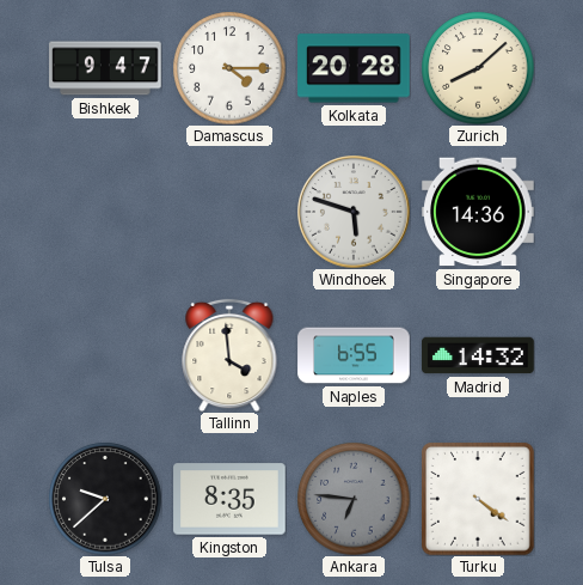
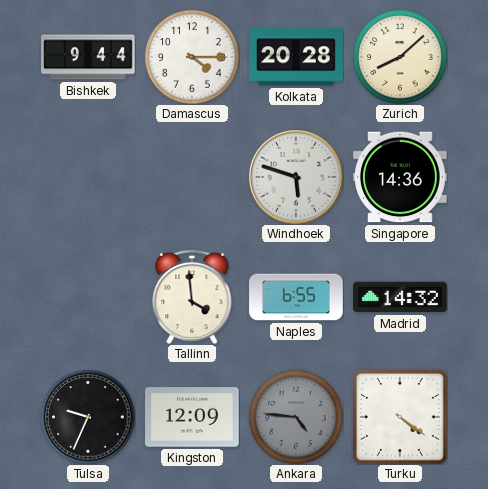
Bishkek: 9:47 -> 9:44
Tulsa: 9:38 -> 9:34
Kingston: 8:35 -> 12:09
Ankara: 6:46 -> 4:46
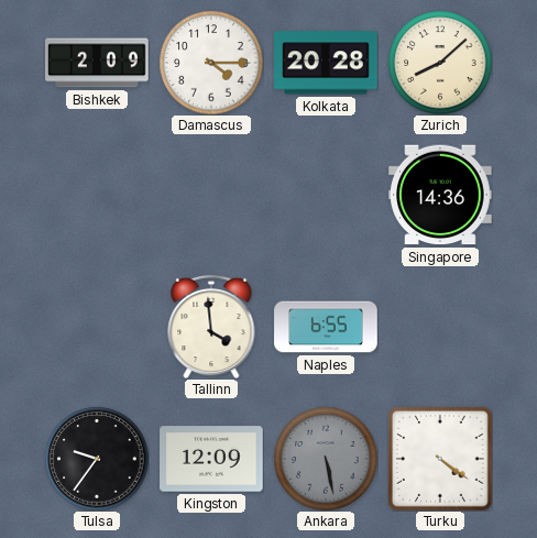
Bishkek: 9:44 -> 2:09
Windhoek: 5:48 -> none
Madrid: 14:32 -> none
Tulsa: 9:34 -> 9:36
Ankara: 4:46 -> 5:28
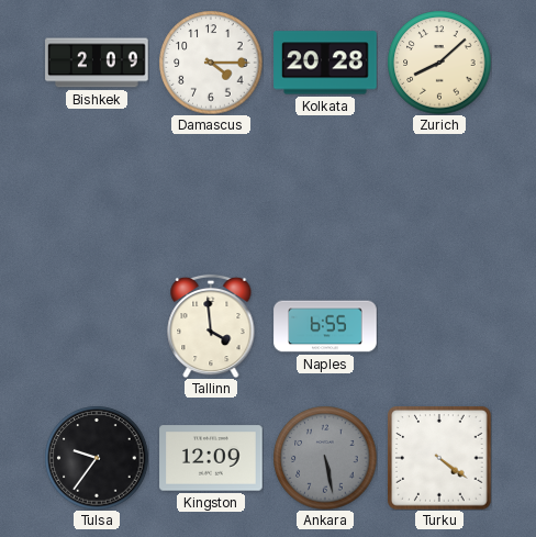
Singapore: 14:36 -> none
